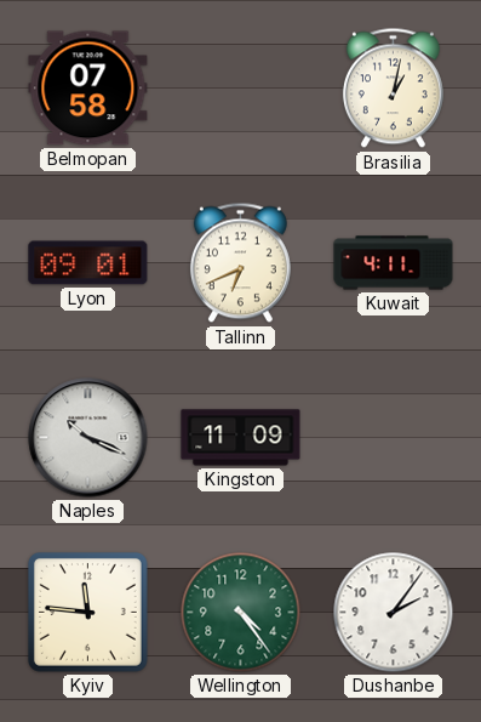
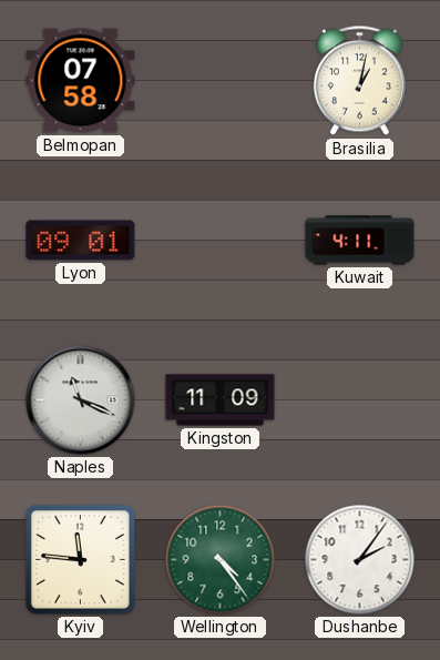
Tallinn: 6:41 -> none
Naples: 10:19 -> 11:19
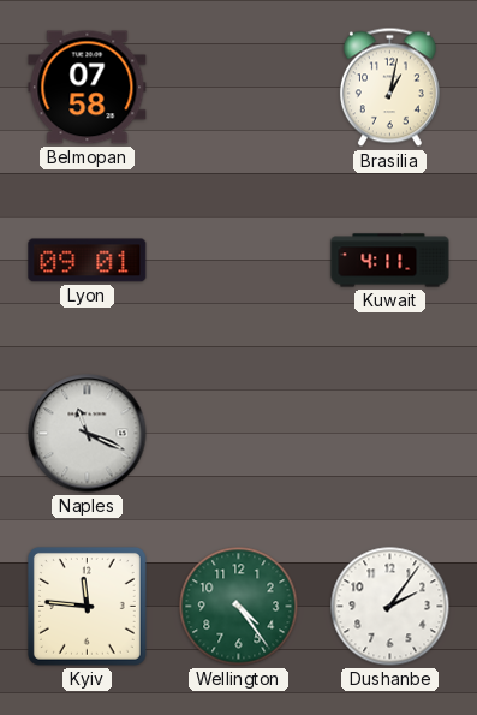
Kingston: 11:09 -> none
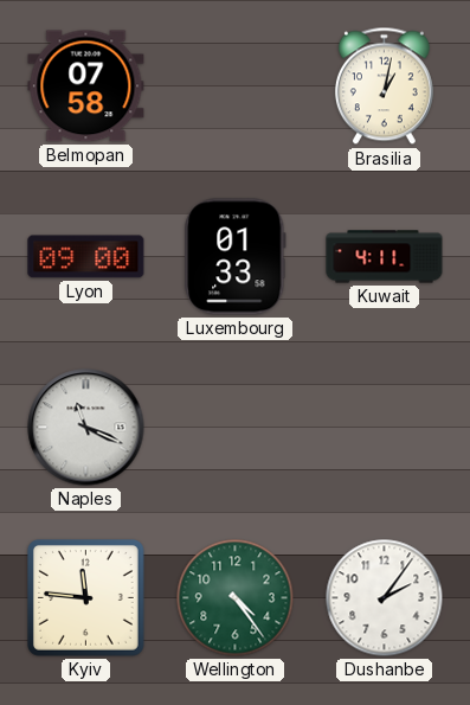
Lyon: 09:01 -> 09:00
Luxembourg: none -> 01:33
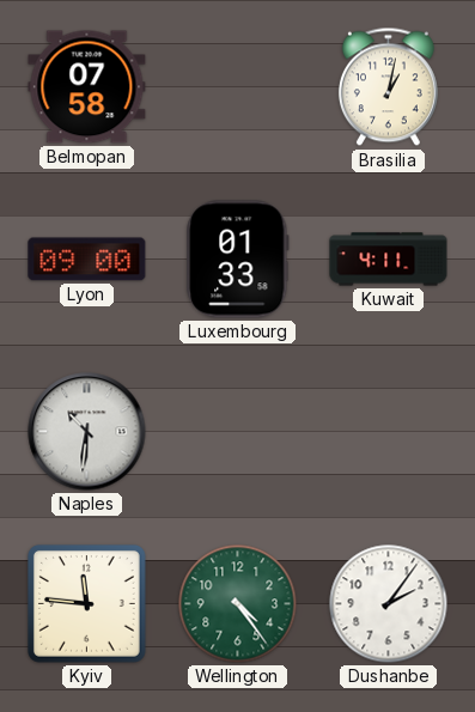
Naples: 11:19 -> 10:31
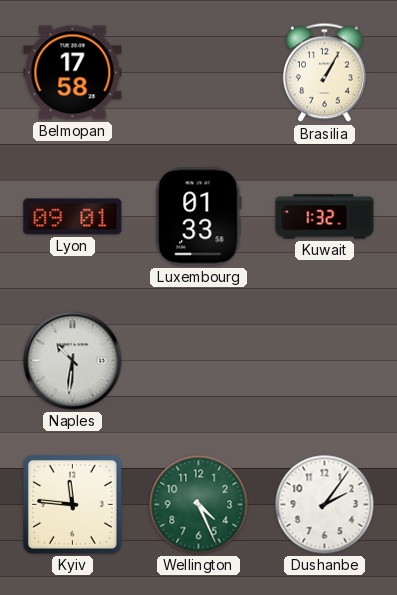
Belmopan: 07:58 -> 17:58
Brasilia: 1:02 -> 1:05
Lyon: 09:00 -> 09:01
Kuwait: 4:11 -> 1:32
Wellington: 4:24 -> 4:26
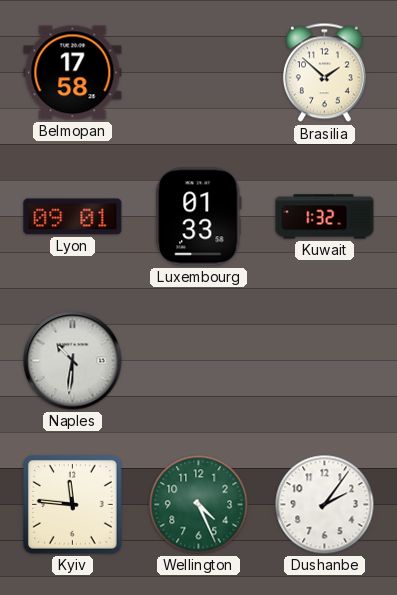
Brasilia: 1:05 -> 1:52
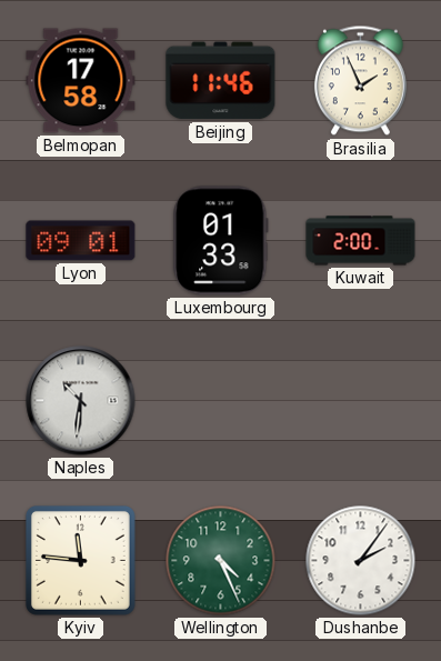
Beijing: none -> 11:46
Brasilia: 1:52 -> 1:56
Kuwait: 1:32 -> 2:00
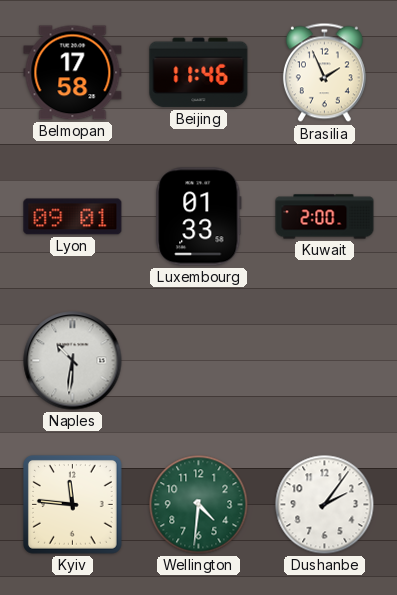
Wellington: 4:26 -> 4:31
